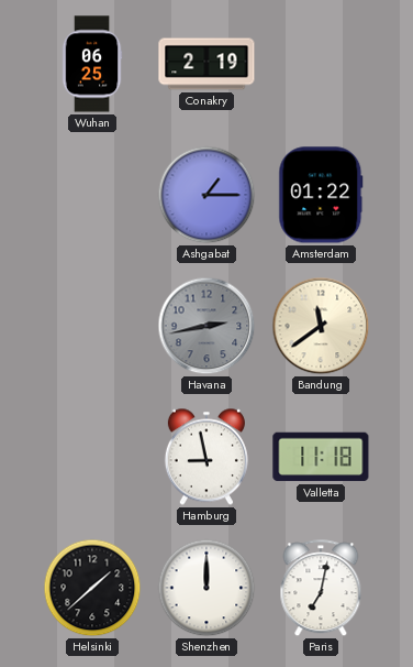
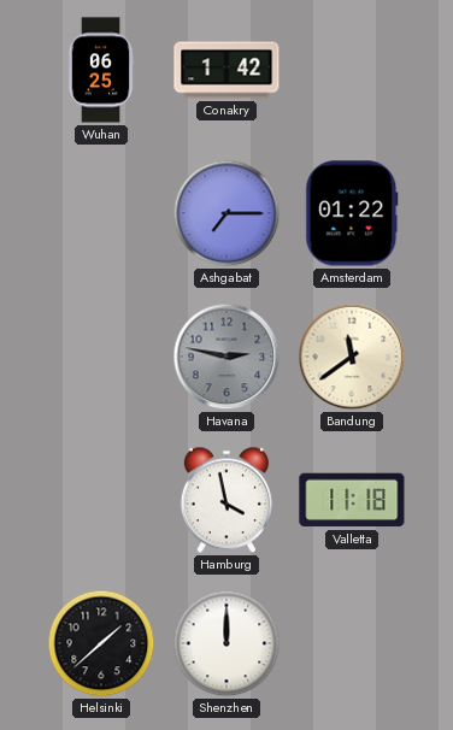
Conakry: 2:19 -> 1:42
Ashgabat: 1:15 -> 7:15
Havana: 2:43 -> 2:47
Hamburg: 8:58 -> 3:58
Paris: 7:02 -> none
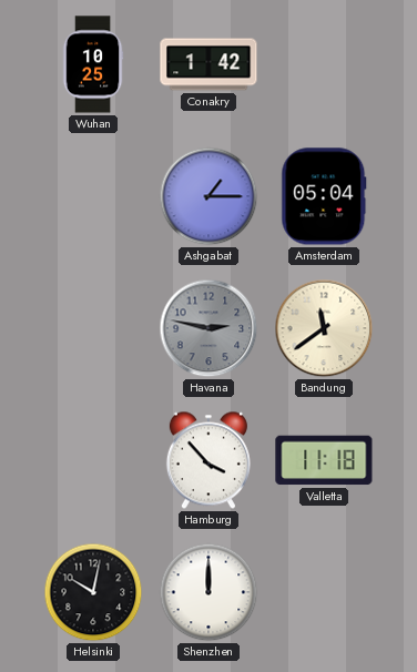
Wuhan: 06:25 -> 10:25
Ashgabat: 7:15 -> 1:15
Amsterdam: 01:22 -> 05:04
Hamburg: 3:58 -> 3:53
Helsinki: 1:38 -> 10:02
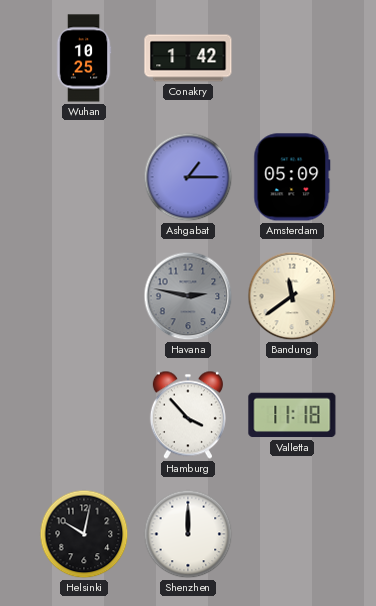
Amsterdam: 05:04 -> 05:09
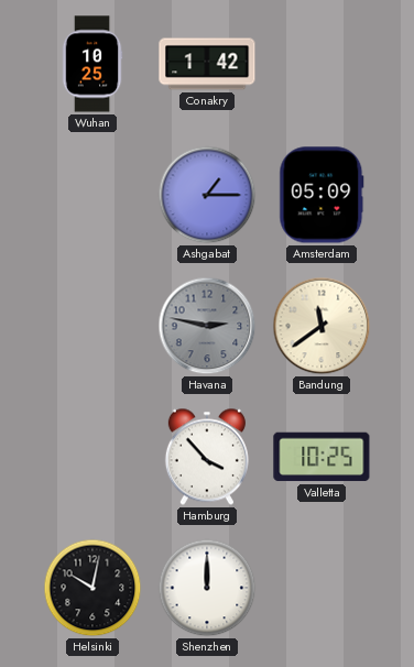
Valletta: 11:18 -> 10:25
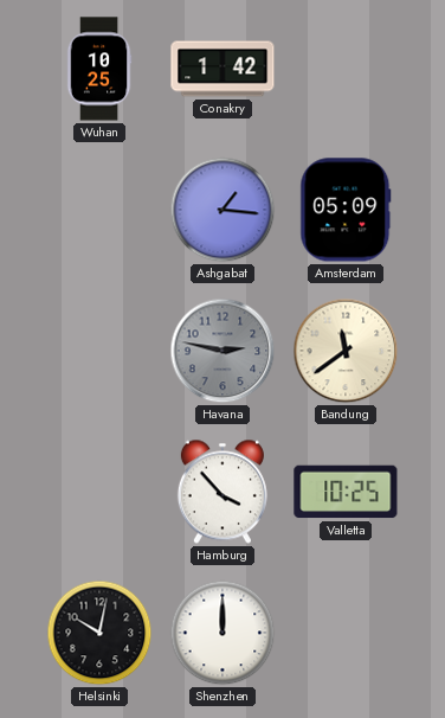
Ashgabat: 1:15 -> 1:16
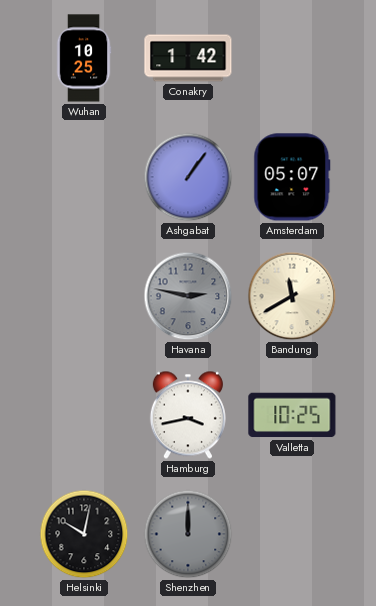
Ashgabat: 1:16 -> 1:06
Amsterdam: 05:09 -> 05:07
Bandung: 11:39 -> 11:40
Hamburg: 3:53 -> 3:43
Shenzhen dial: white -> grey
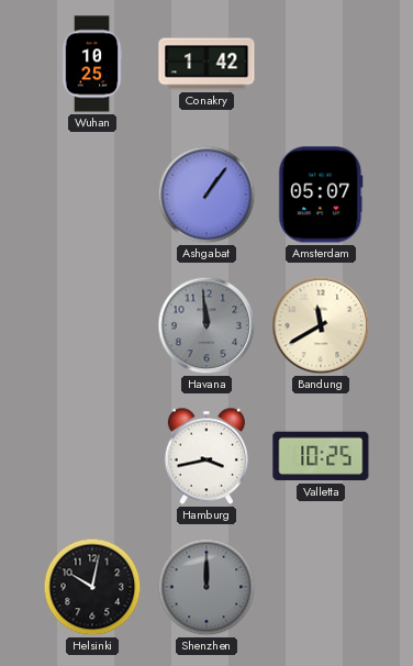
Havana: 2:47 -> 11:59
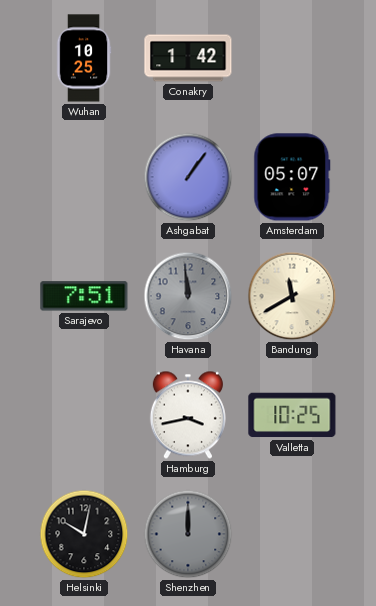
Sarajevo: none -> 7:51
